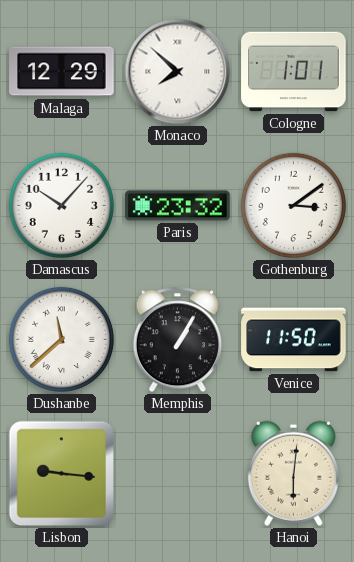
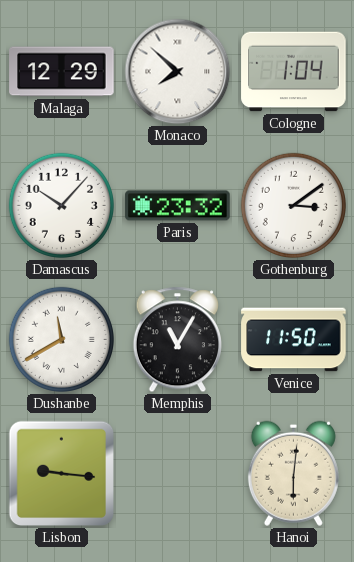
Cologne: 1:01 -> 1:04
Dushanbe: 11:38 -> 11:40
Memphis: 1:05 -> 11:05
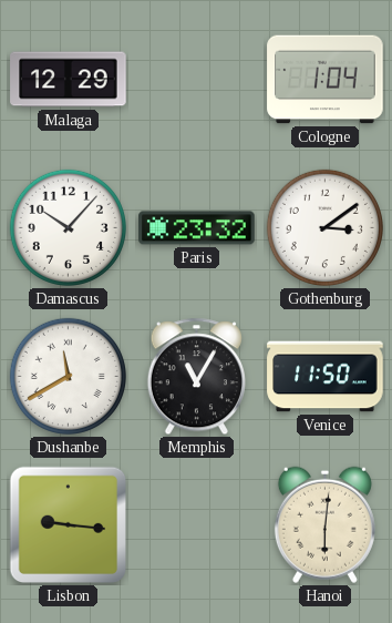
Monaco: 7:52 -> none
